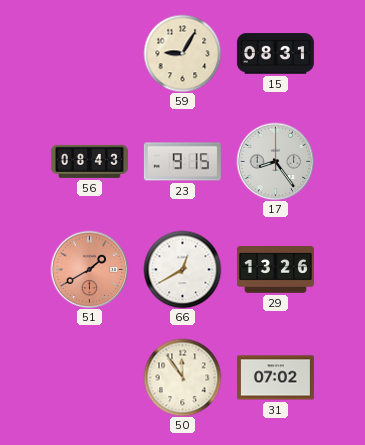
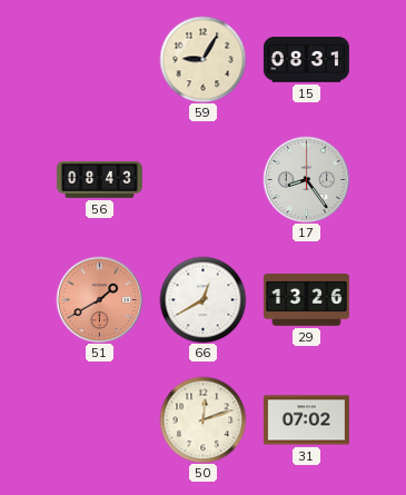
23: 9:15 -> none
50: 11:54 -> 12:12
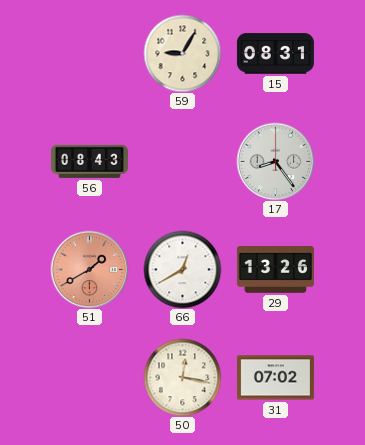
50: 12:12 -> 12:17
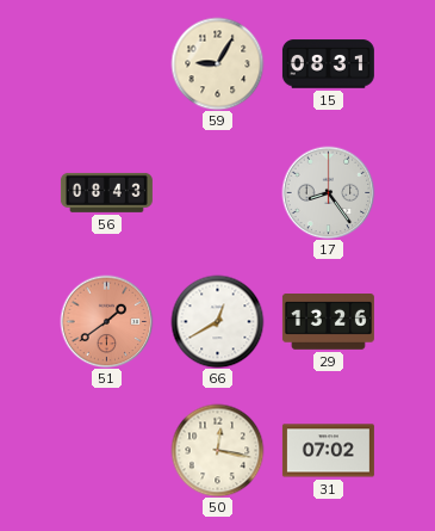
51: 1:40 -> 1:39
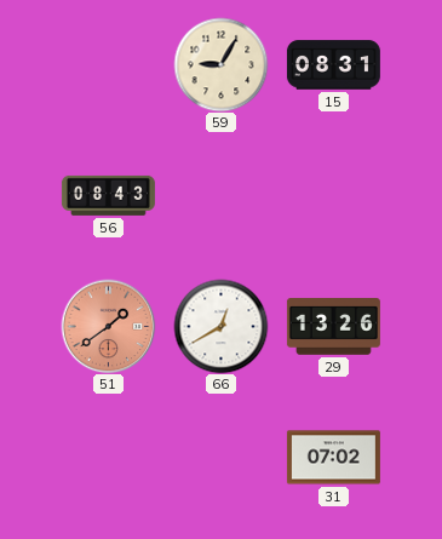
17: 8:24 -> none
50: 12:17 -> none
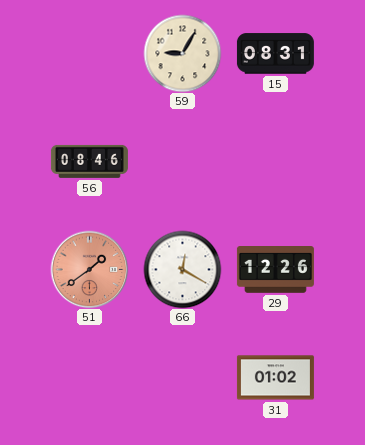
56: 08:43 -> 08:46
66: 12:40 -> 12:20
29: 13:26 -> 12:26
31: 07:02 -> 01:02
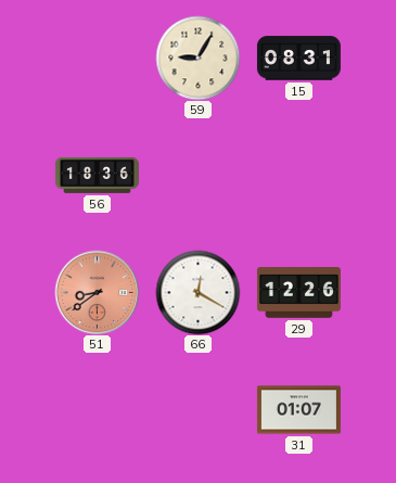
56: 08:46 -> 18:36
51: 1:39 -> 8:39
31: 01:02 -> 01:07
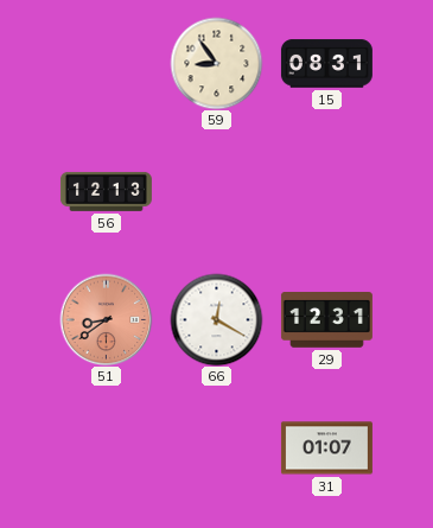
59: 9:05 -> 8:54
56: 18:36 -> 12:13
29: 12:26 -> 12:31
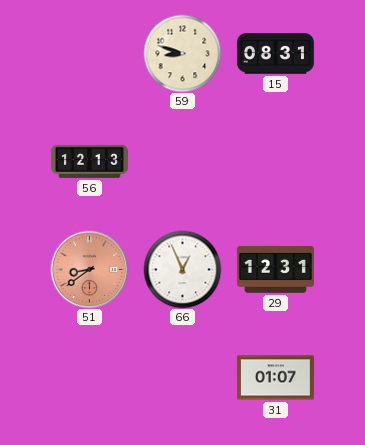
59: 8:54 -> 8:48
66: 12:20 -> 12:56
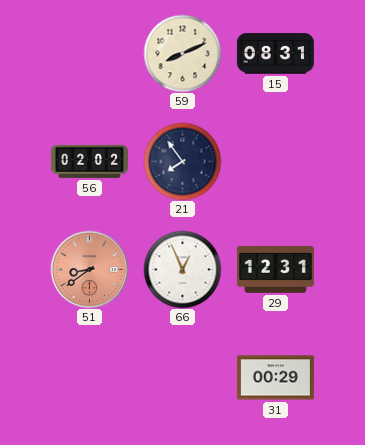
59: 8:48 -> 8:11
56: 12:13 -> 02:02
21: none -> 7:54
31: 01:07 -> 00:29
